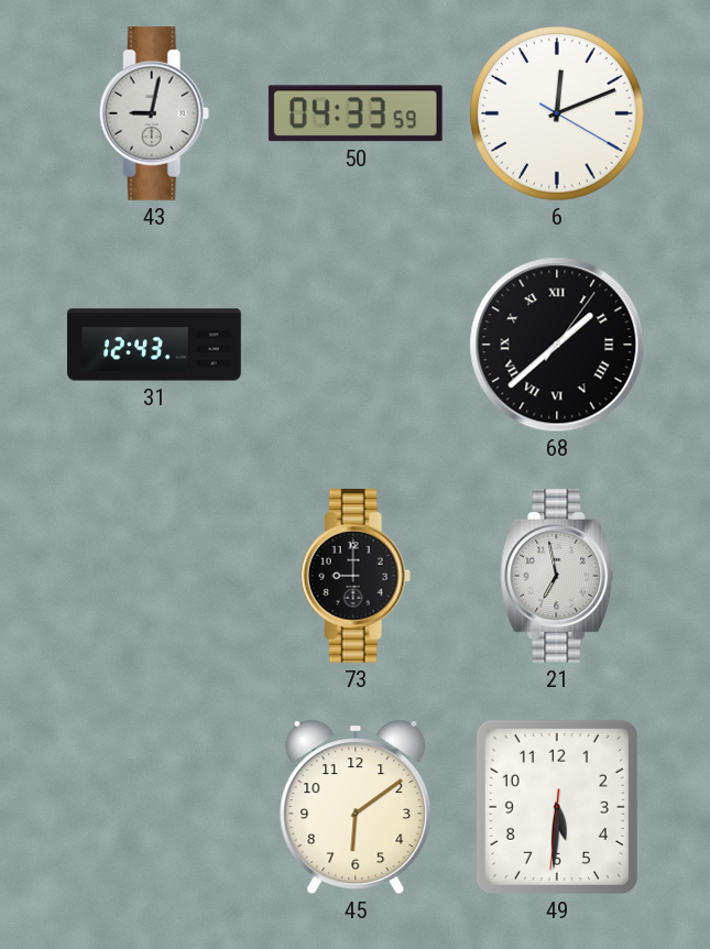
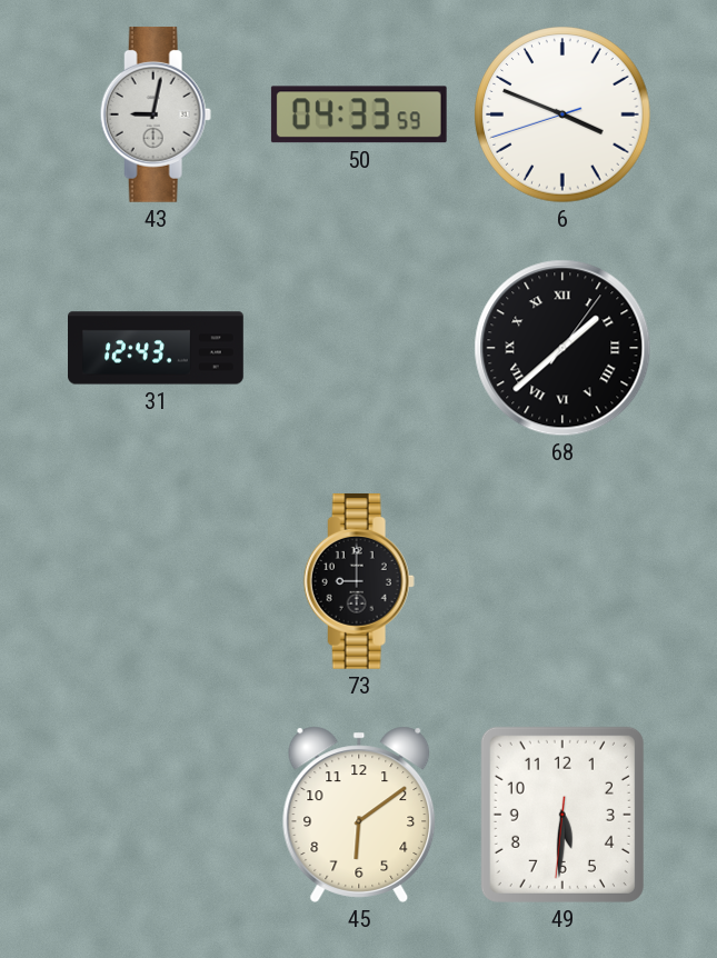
6: 12:11 -> 3:48
21: 6:58 -> none
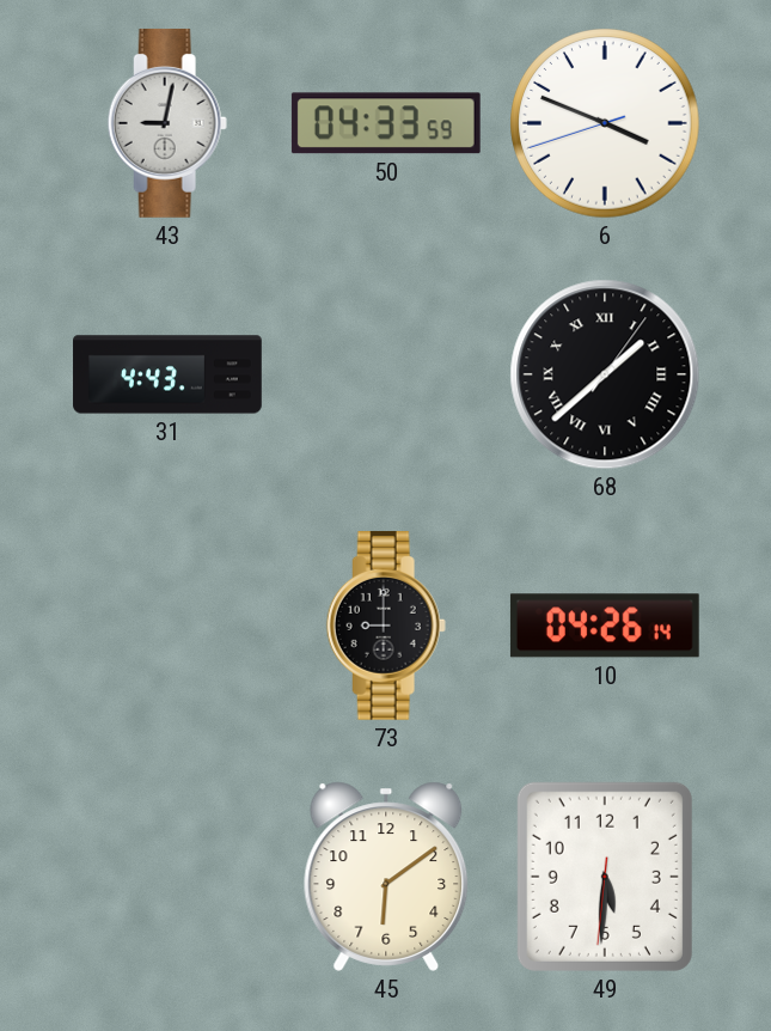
31: 12:43 -> 4:43
10: none -> 04:26
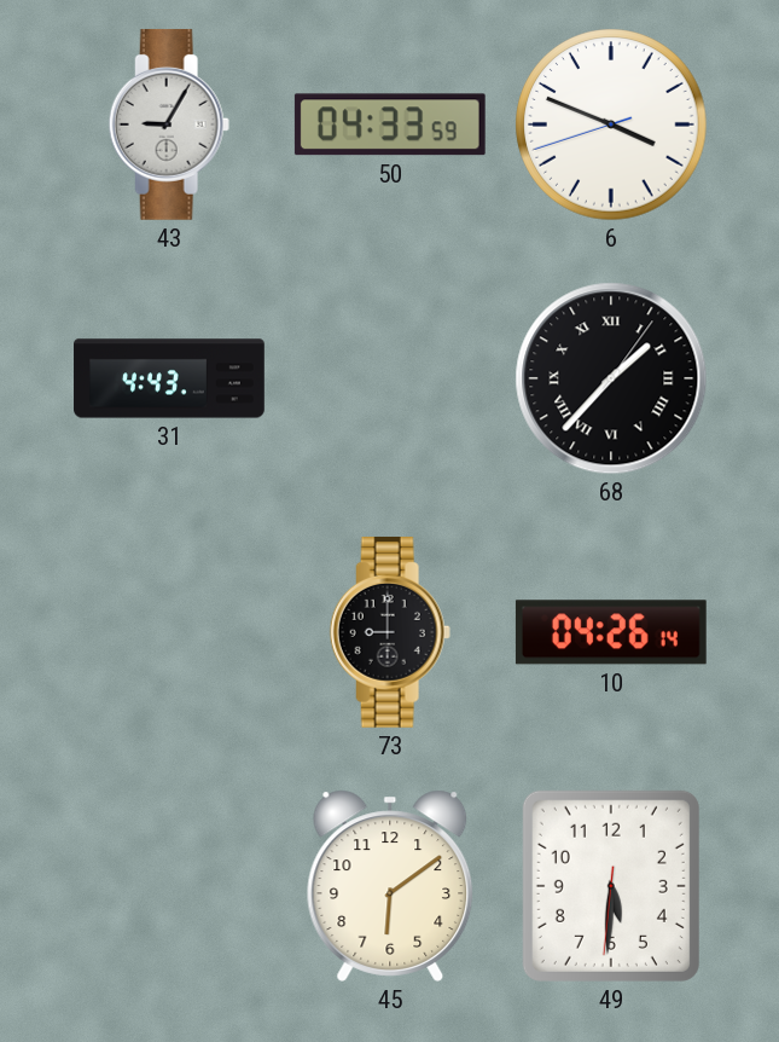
43: 9:02 -> 9:05
68: 1:38 -> 1:37
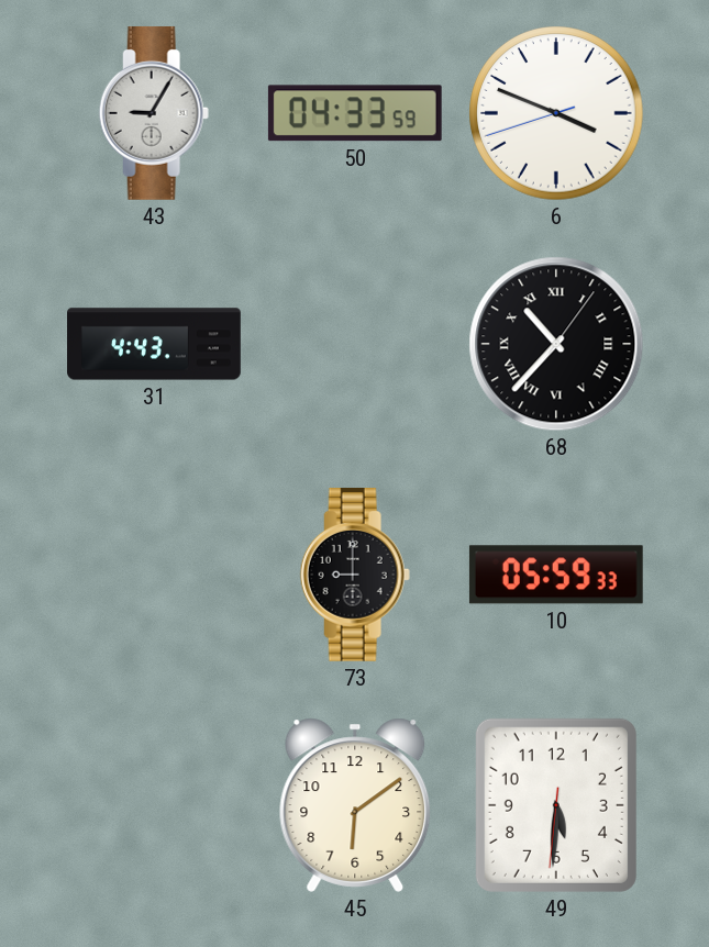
68: 1:37 -> 10:37
10: 04:26 -> 05:59
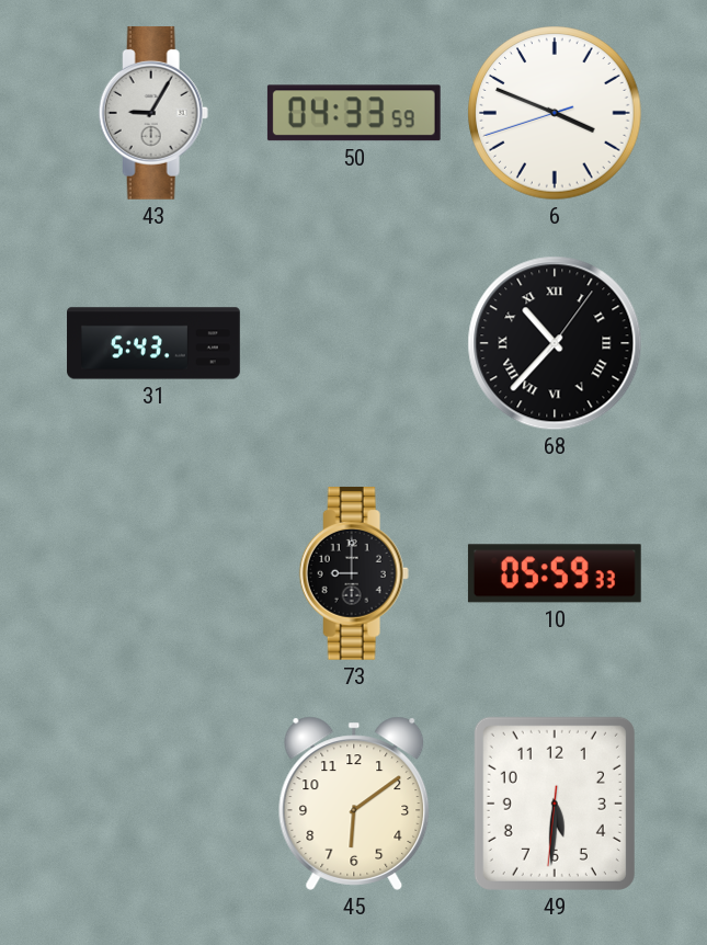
31: 4:43 -> 5:43
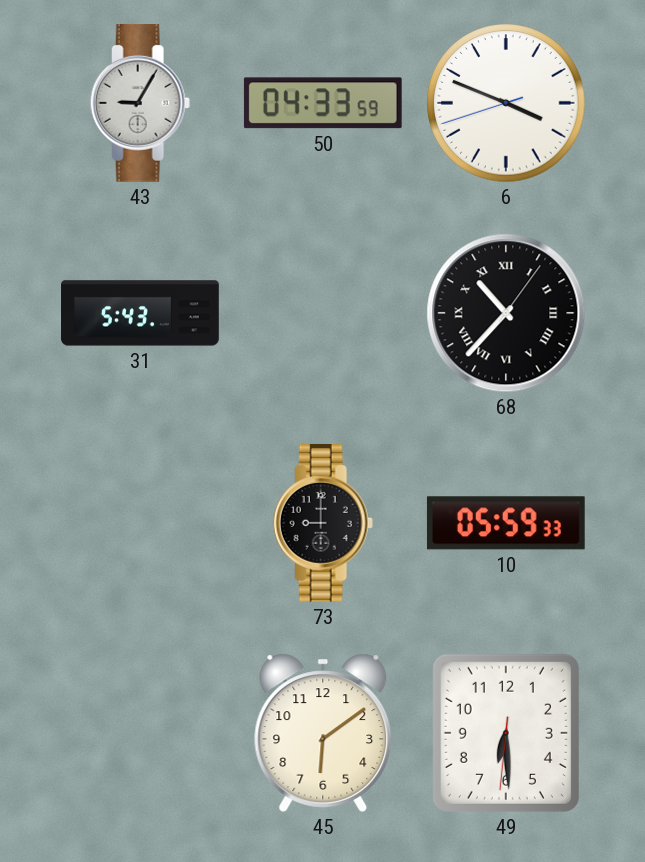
49: 5:30 -> 6:29
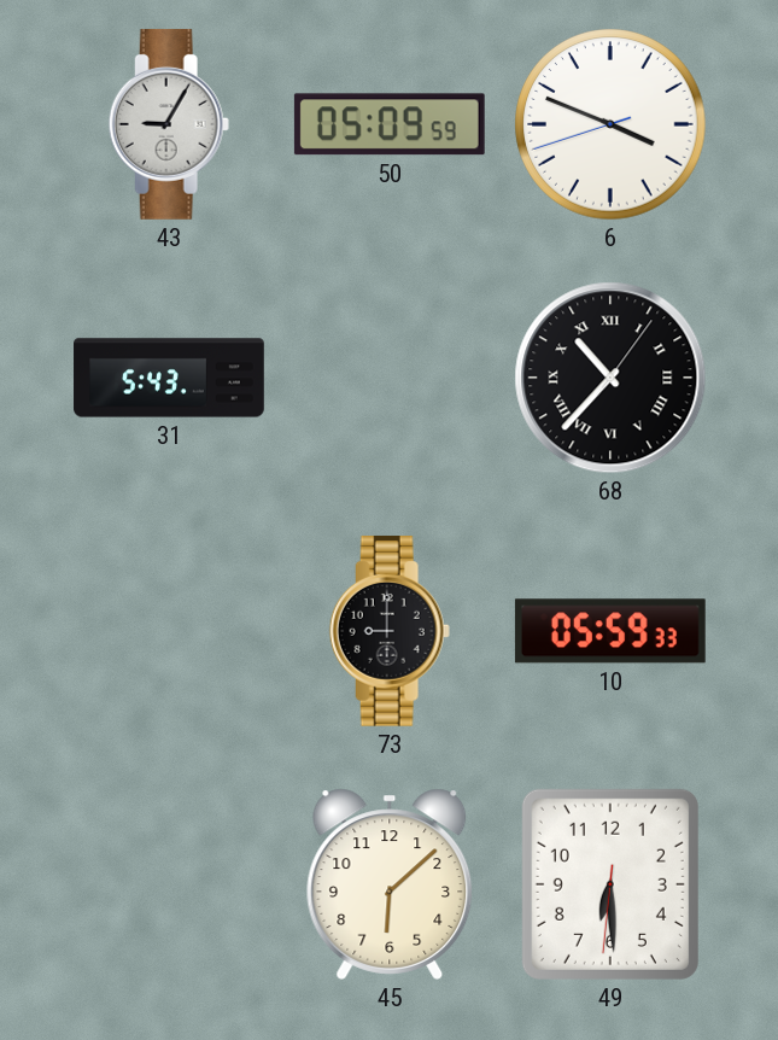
50: 04:33 -> 05:09
45: 6:09 -> 6:08
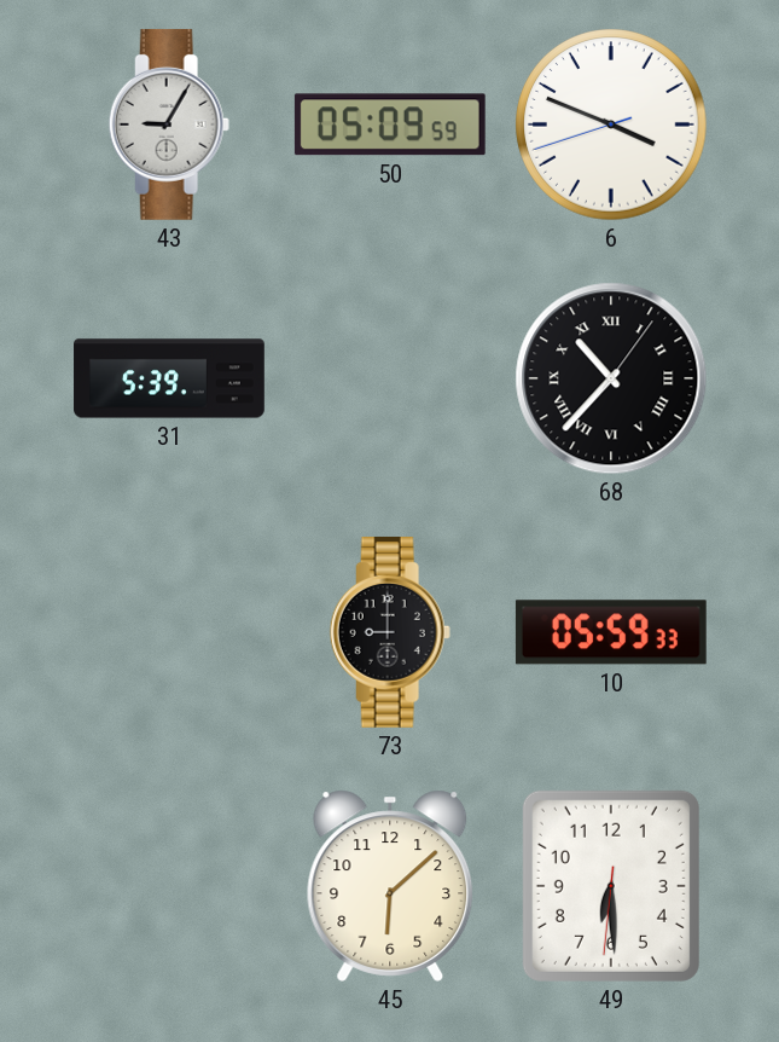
31: 5:43 -> 5:39
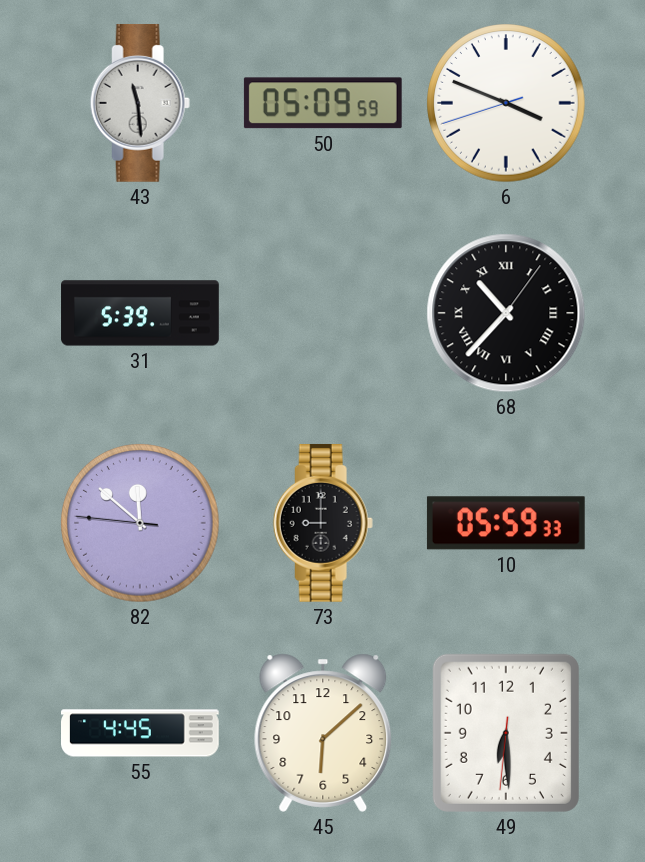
43: 9:05 -> 11:29
82: none -> 11:51
55: none -> 4:45
